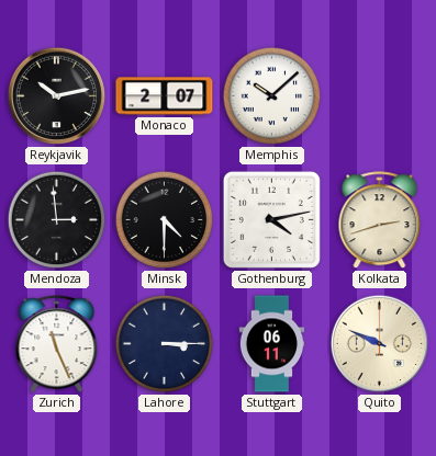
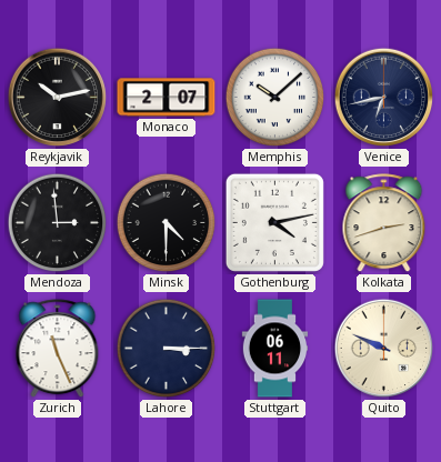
Venice: none -> 6:43
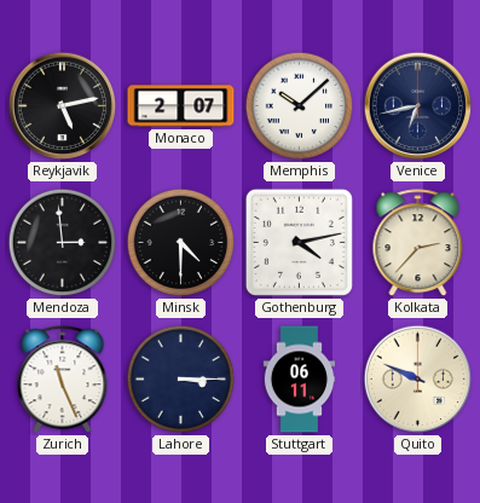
Reykjavik: 10:13 -> 5:13
Kolkata: 2:42 -> 2:37
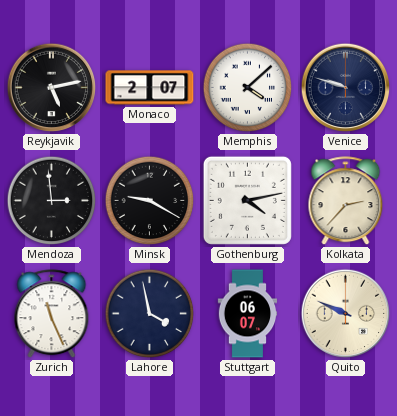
Memphis: 10:08 -> 4:08
Venice: 6:43 -> 9:48
Minsk: 4:30 -> 9:20
Lahore: 3:15 -> 3:58
Stuttgart: 06:11 -> 06:07
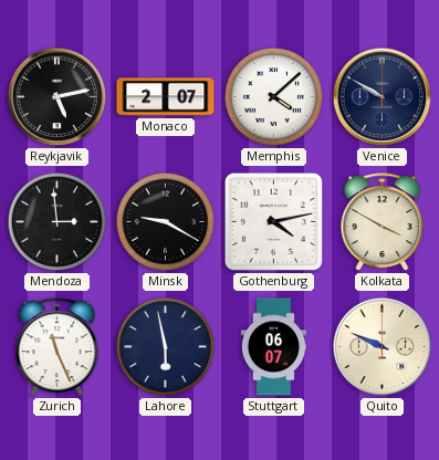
Venice: 9:48 -> 9:50
Kolkata: 2:37 -> 3:50
Lahore: 3:58 -> 5:58
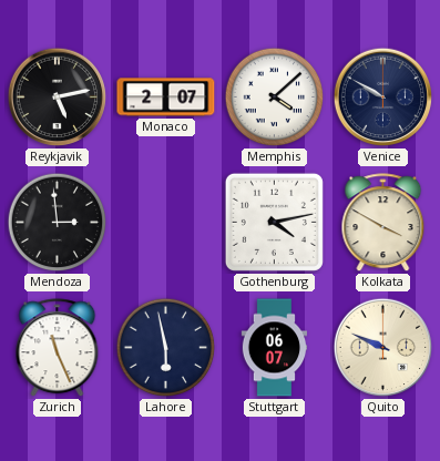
Minsk: 9:20 -> none
